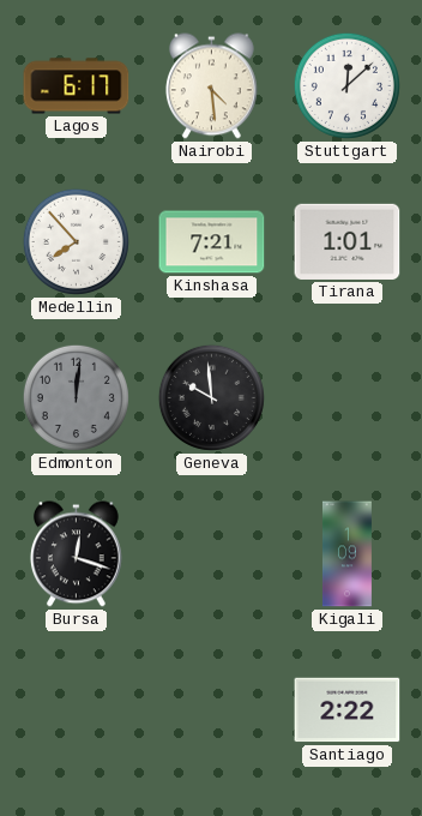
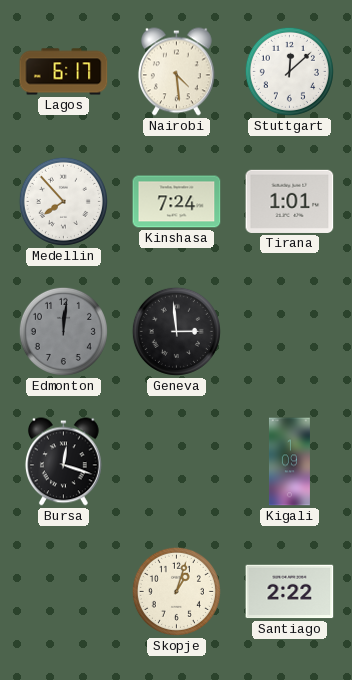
Kinshasa: 7:21 -> 7:24
Geneva: 9:59 -> 2:59
Skopje: none -> 1:03
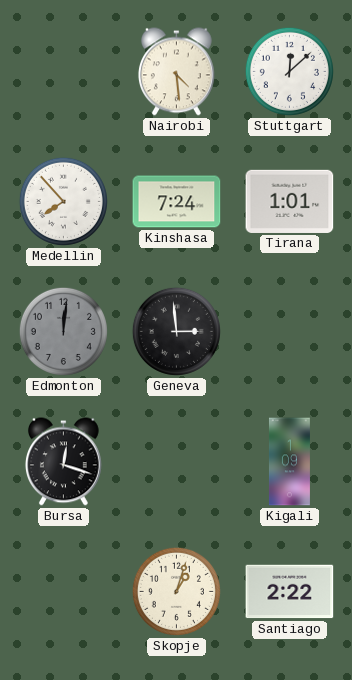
Lagos: 6:17 -> none
